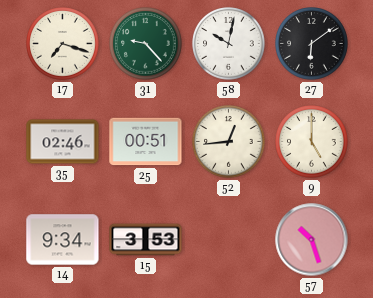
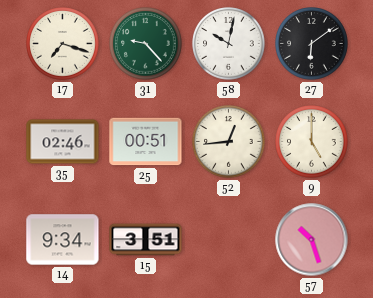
15: 3:53 -> 3:51
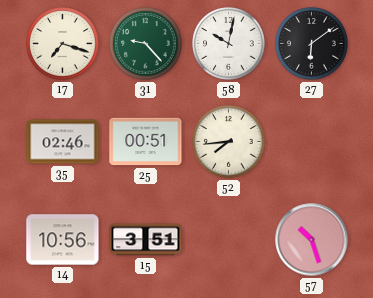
52: 12:44 -> 7:44
9: 5:00 -> none
14: 9:34 -> 10:56
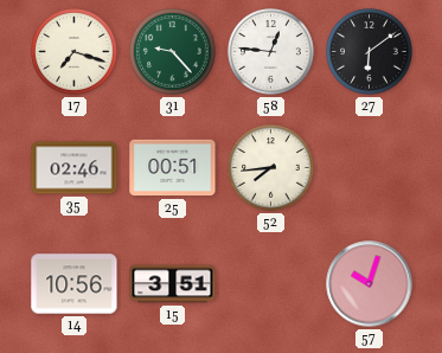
58: 10:02 -> 12:46
57: 10:27 -> 10:03
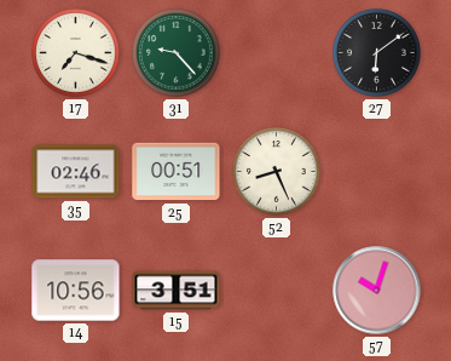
58: 12:46 -> none
52: 7:44 -> 8:26
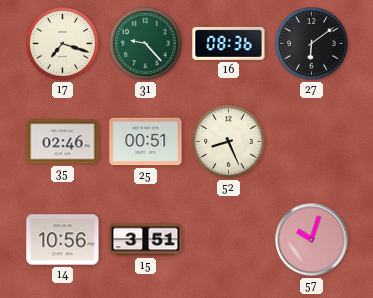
16: none -> 08:36
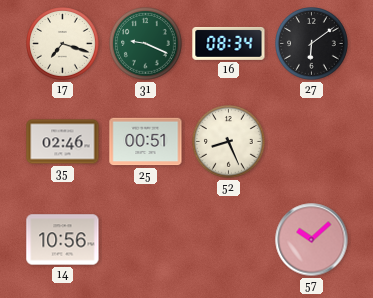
31: 9:23 -> 9:19
16: 08:36 -> 08:34
15: 3:51 -> none
57: 10:03 -> 10:08
